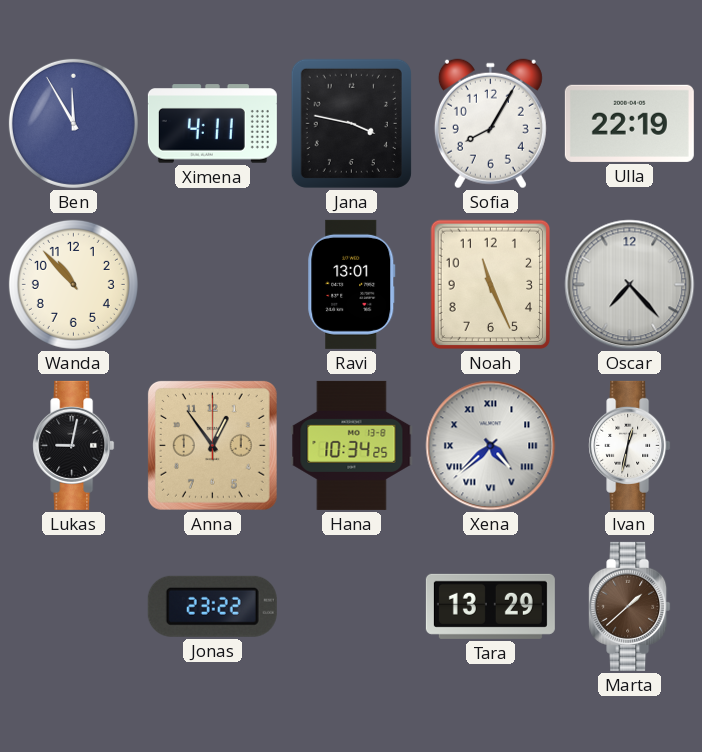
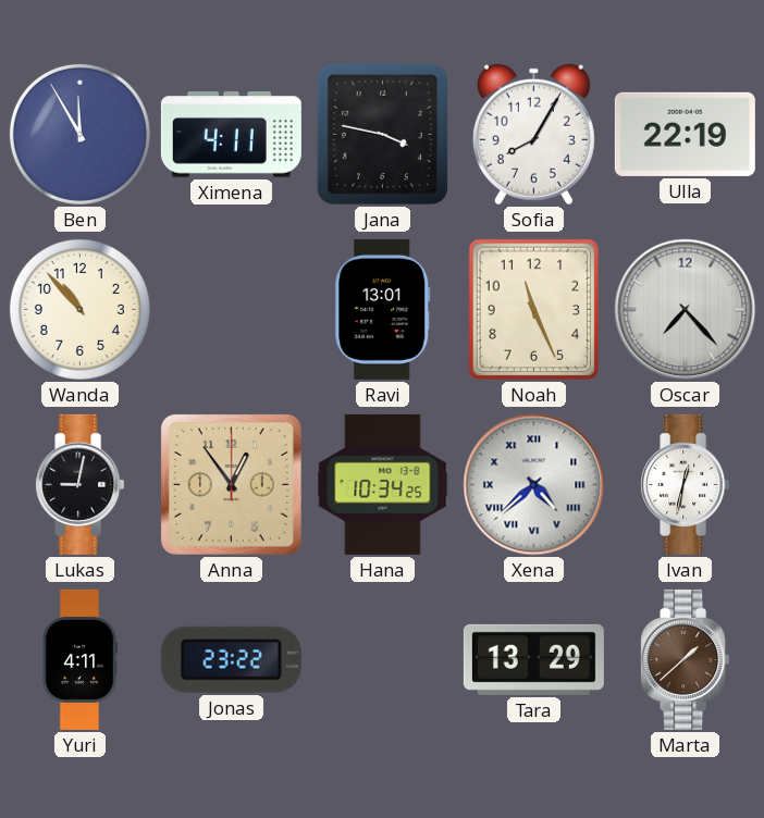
Yuri: none -> 4:11
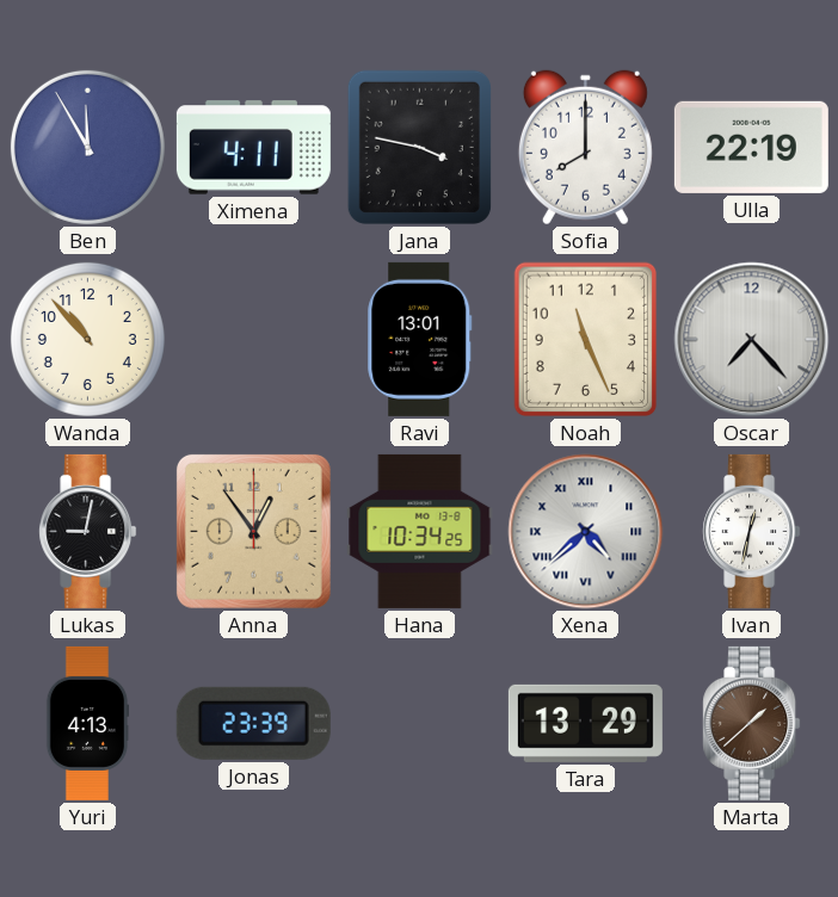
Sofia: 8:05 -> 8:00
Yuri: 4:11 -> 4:13
Jonas: 23:22 -> 23:39
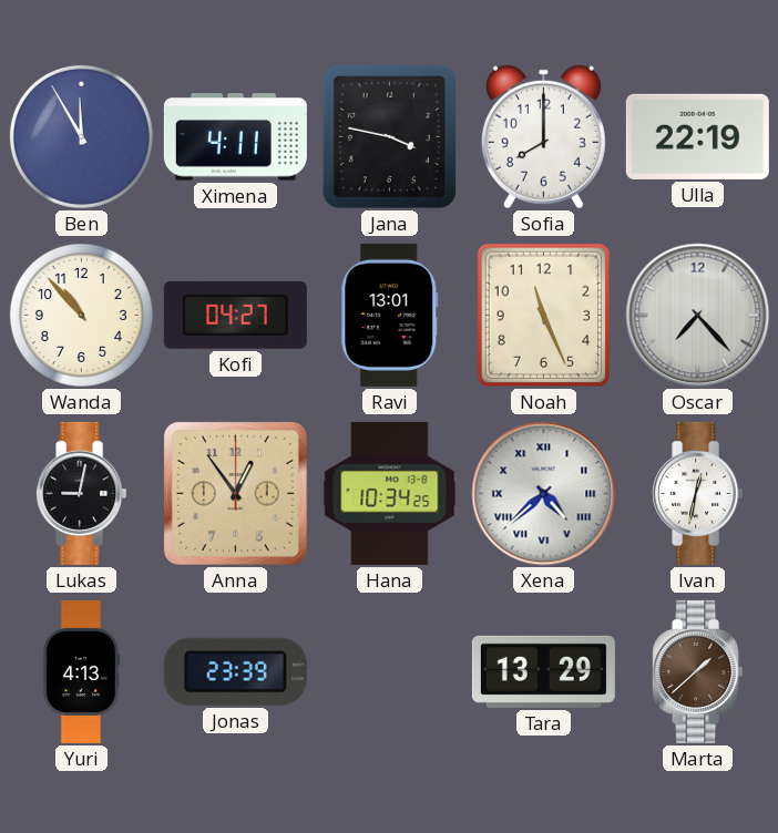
Kofi: none -> 04:27
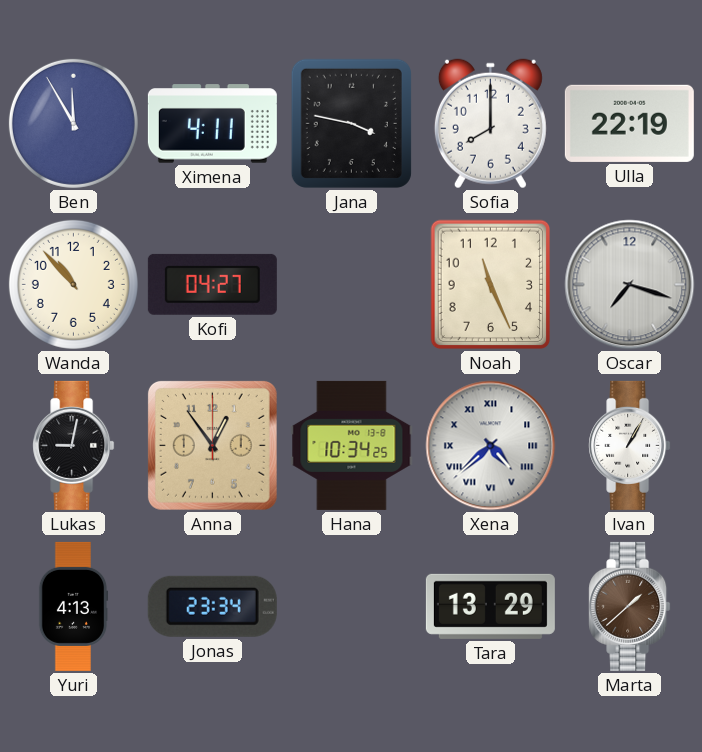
Ravi: 13:01 -> none
Oscar: 7:23 -> 7:18
Ivan: 12:32 -> 1:05
Jonas: 23:39 -> 23:34
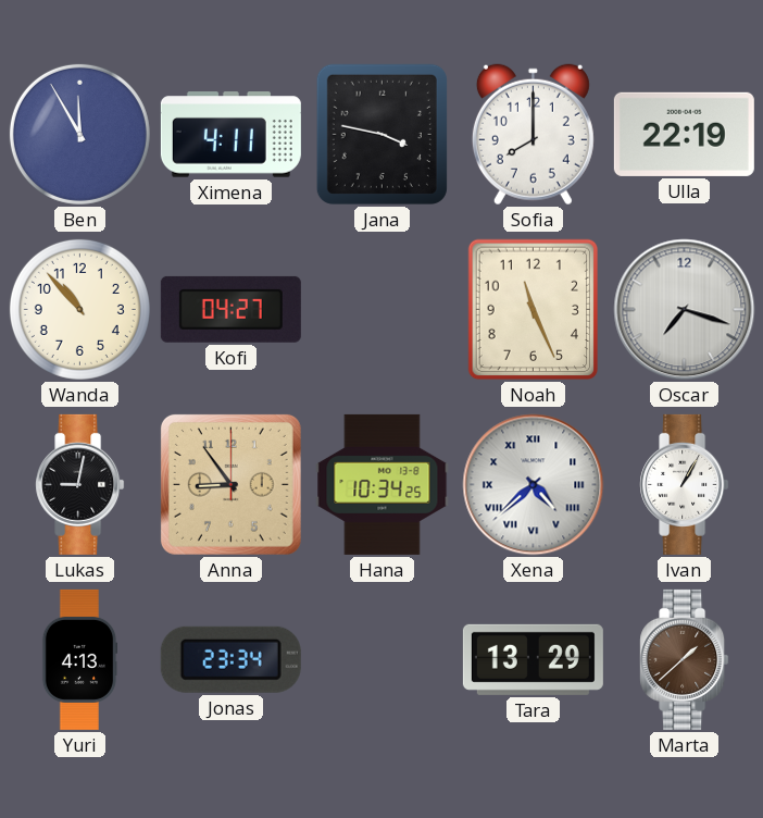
Anna: 12:54 -> 8:54
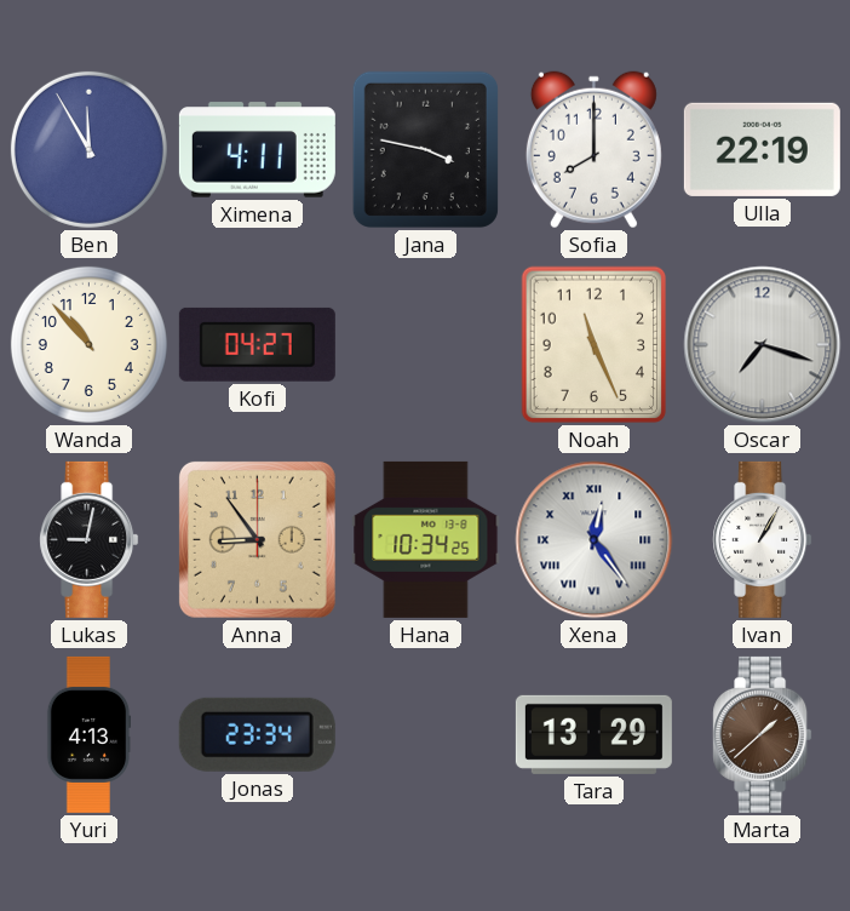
Xena: 4:38 -> 12:24
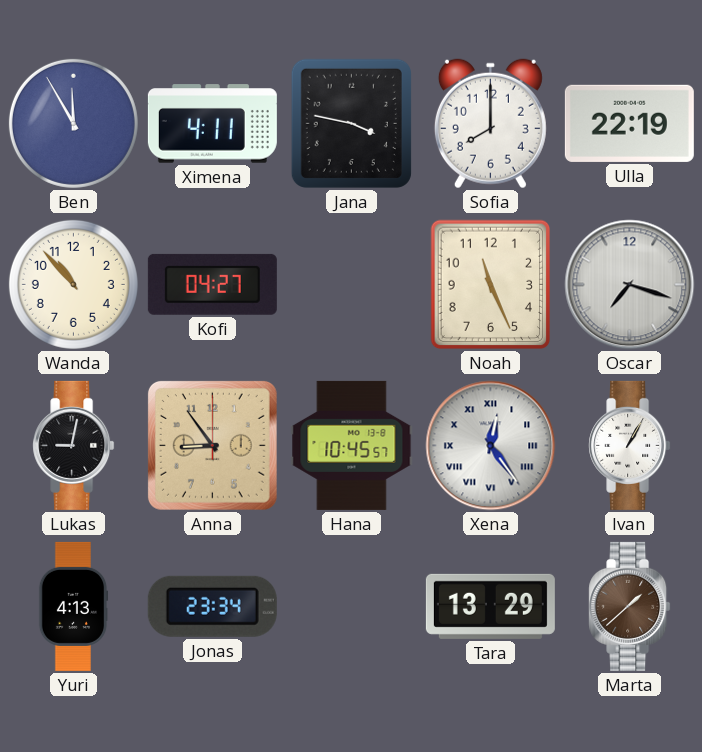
Hana: 10:34 -> 10:45
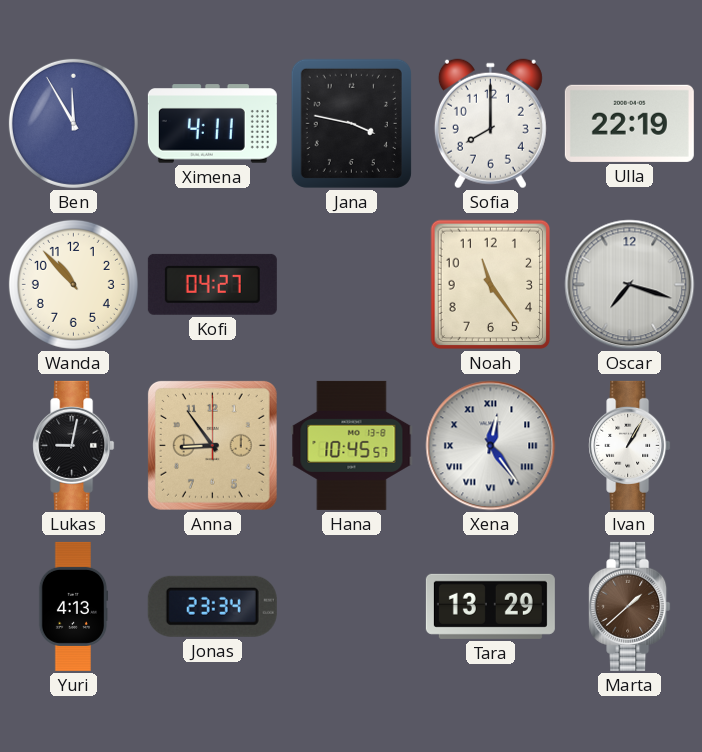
Noah: 11:26 -> 11:24
